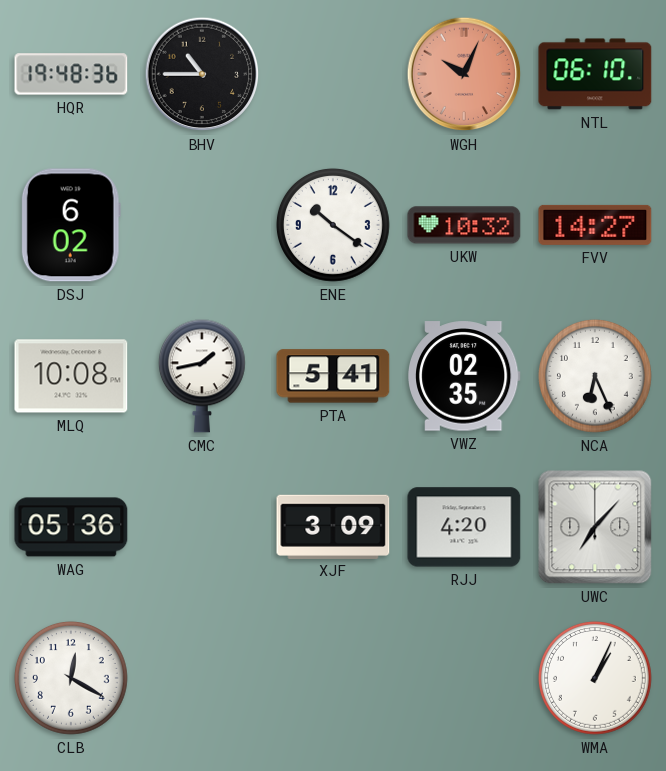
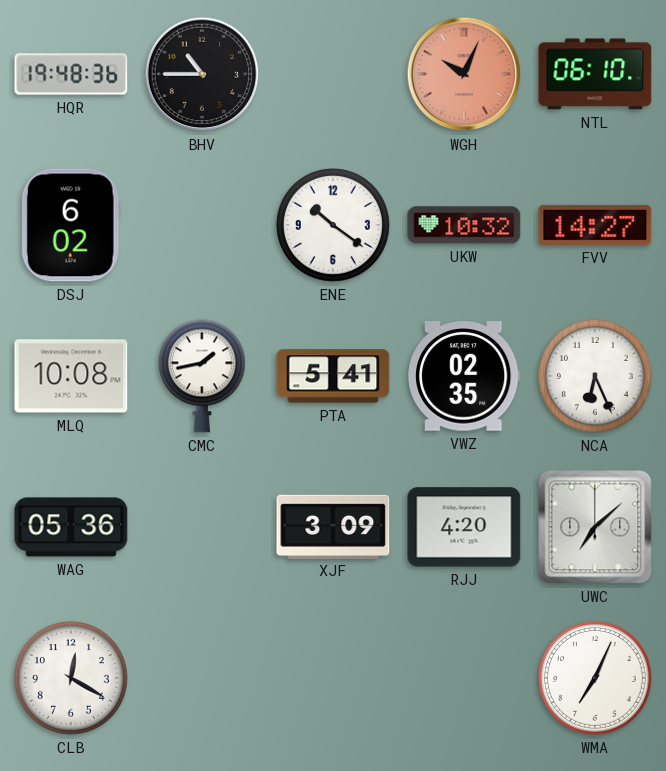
UWC: 7:07 -> 7:08
WMA: 1:04 -> 7:04
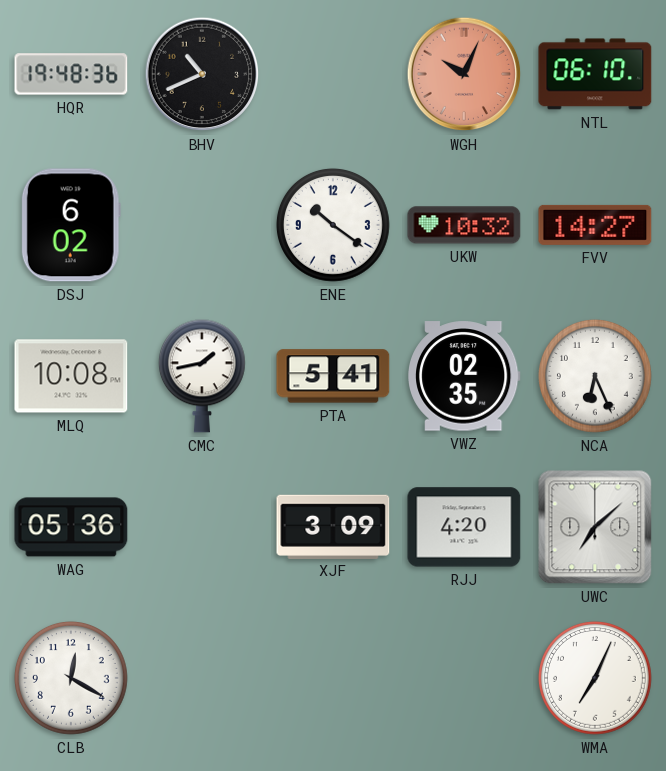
BHV: 10:45 -> 10:41
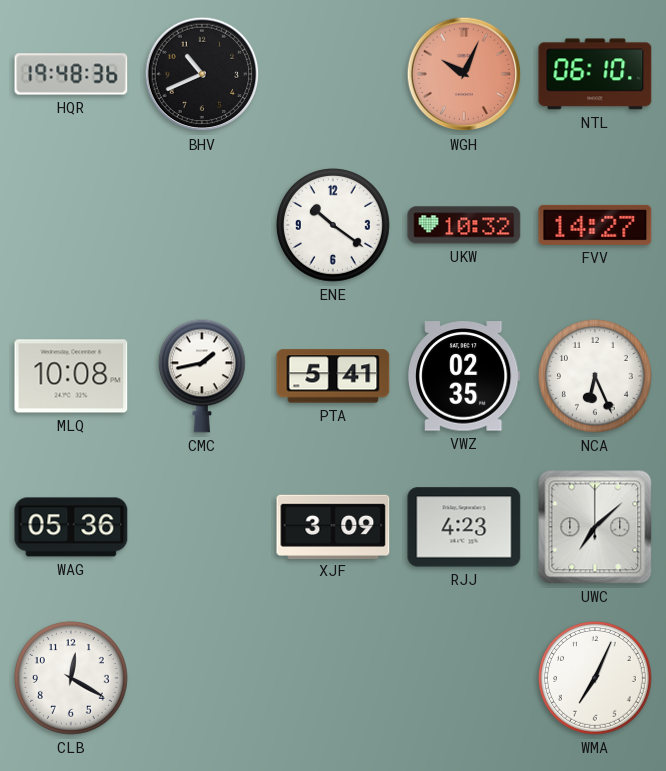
DSJ: 6:02 -> none
RJJ: 4:20 -> 4:23
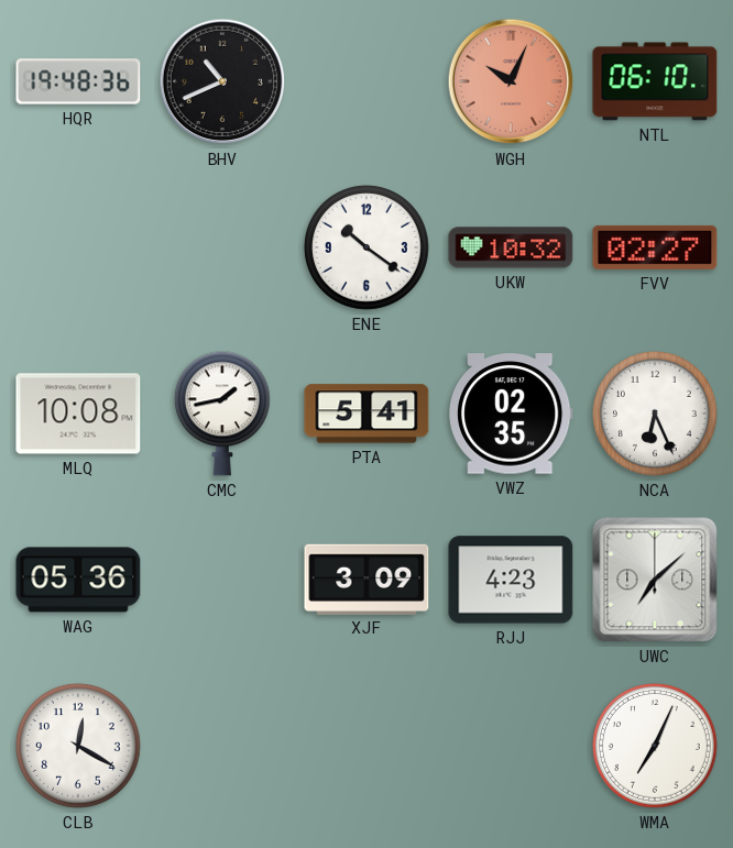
FVV: 14:27 -> 02:27
